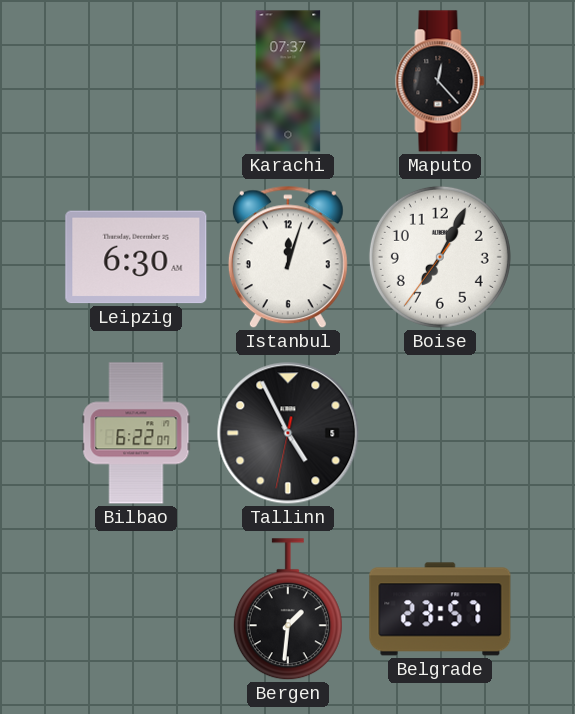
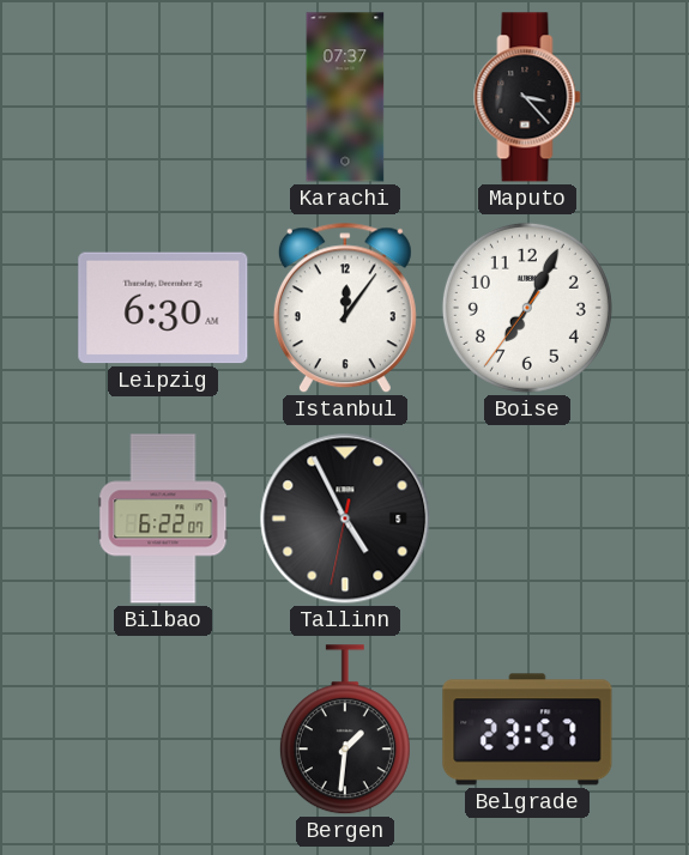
Maputo: 12:23 -> 3:23
Istanbul: 12:03 -> 12:06
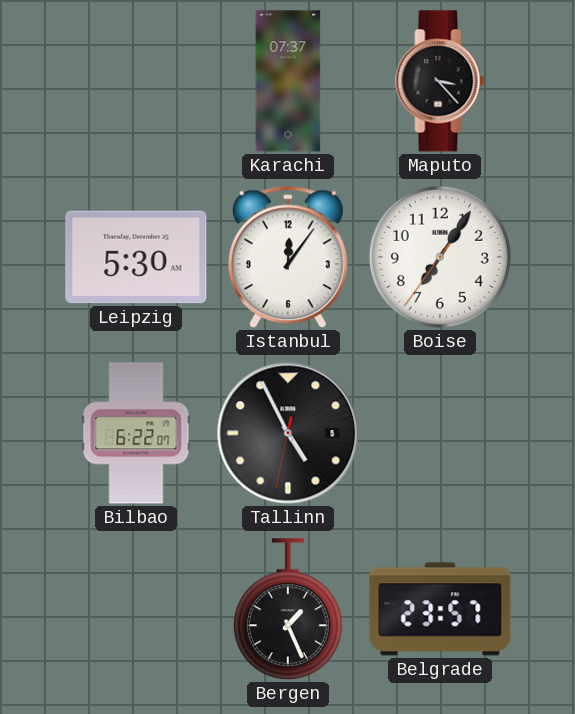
Leipzig: 6:30 -> 5:30
Boise: 7:04 -> 7:05
Bergen: 1:31 -> 1:26
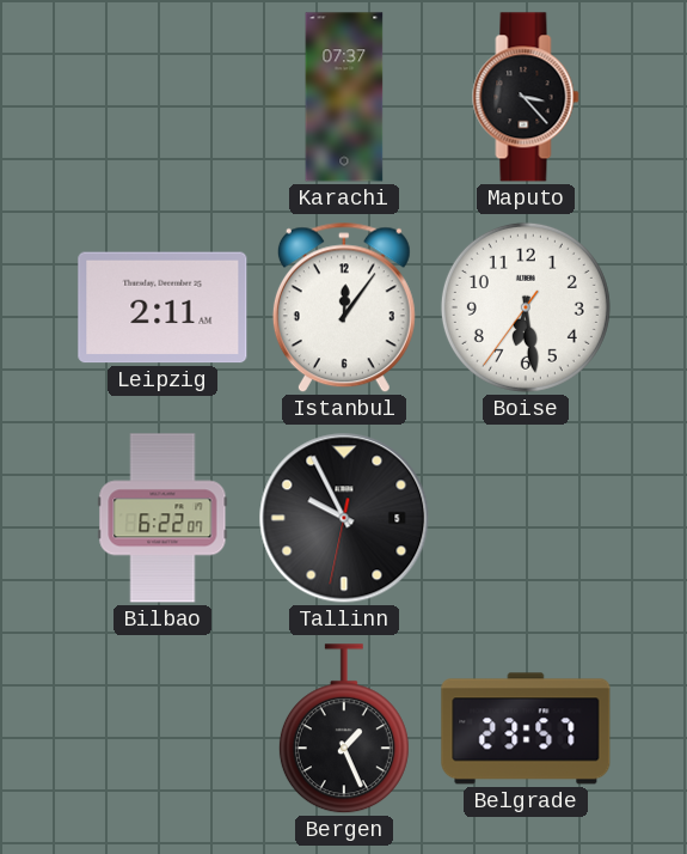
Leipzig: 5:30 -> 2:11
Boise: 7:05 -> 6:28
Tallinn: 4:55 -> 9:55
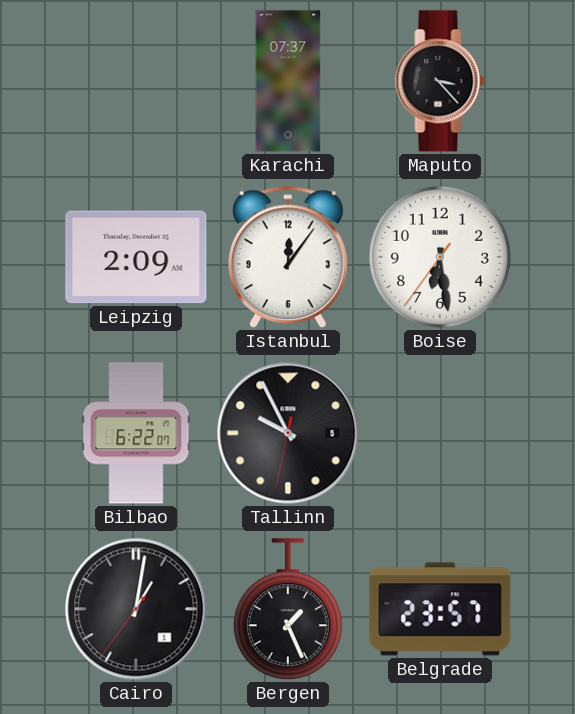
Leipzig: 2:11 -> 2:09
Cairo: none -> 1:01
